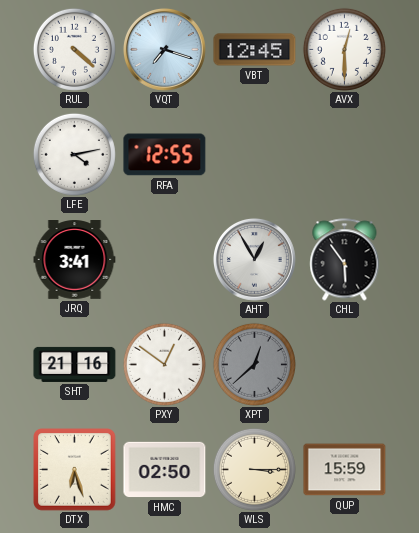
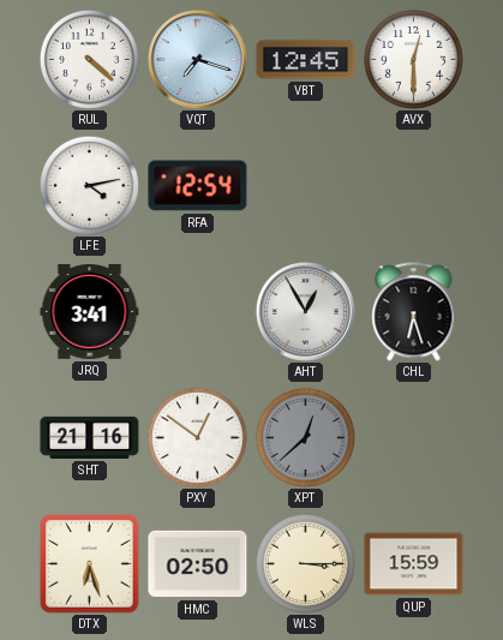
RFA: 12:55 -> 12:54
CHL: 5:54 -> 6:27
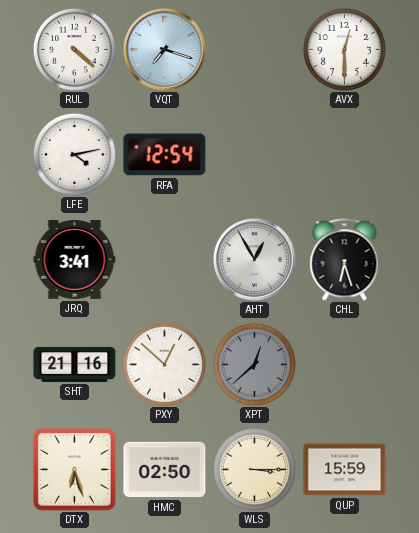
VBT: 12:45 -> none
PXY: 12:51 -> 12:52
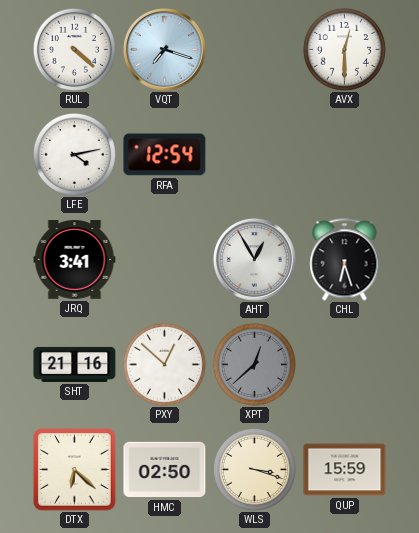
DTX: 6:27 -> 6:22
WLS: 3:15 -> 3:18
